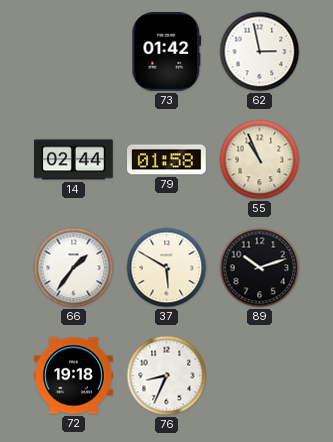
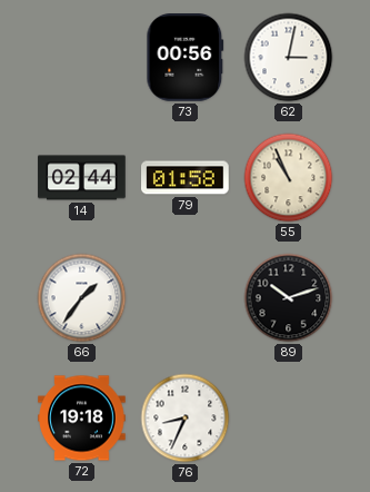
73: 01:42 -> 00:56
62: 2:58 -> 3:02
37: 5:50 -> none
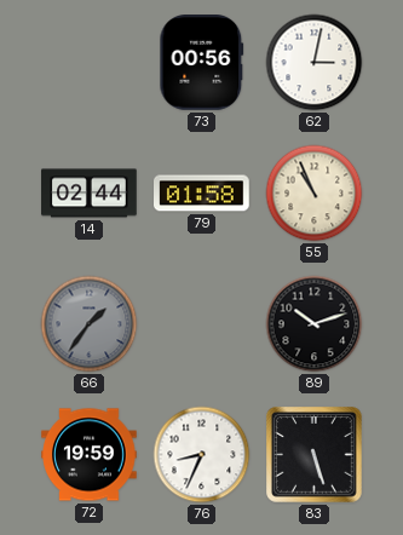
66 dial: white -> grey
72: 19:18 -> 19:59
83: none -> 5:27
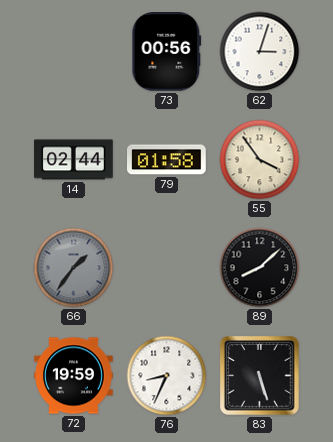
62: 3:02 -> 3:03
55: 10:56 -> 3:54
89: 10:12 -> 8:08
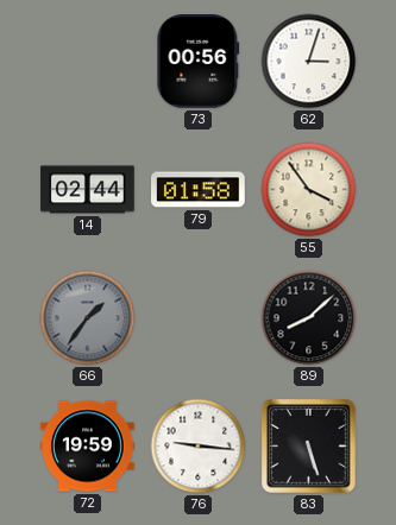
76: 8:34 -> 9:16
